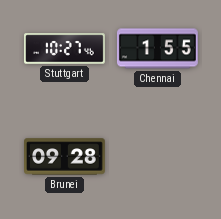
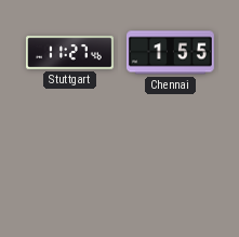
Stuttgart: 10:27 -> 11:27
Brunei: 09:28 -> none
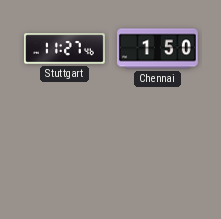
Chennai: 1:55 -> 1:50
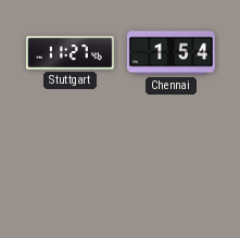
Chennai: 1:50 -> 1:54
